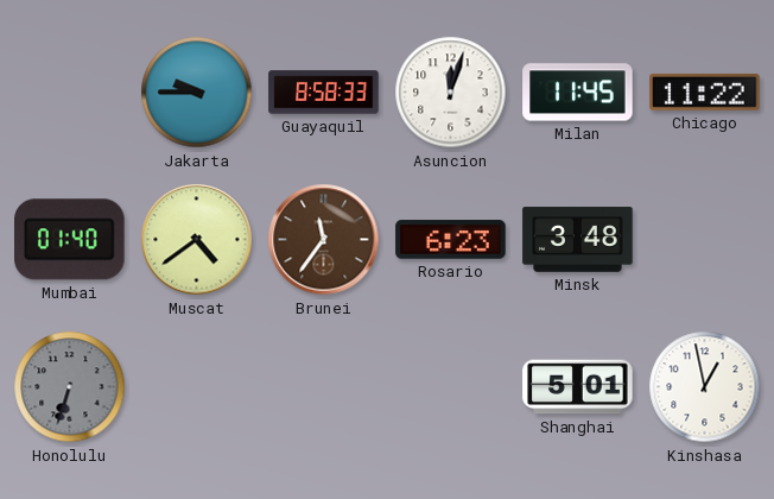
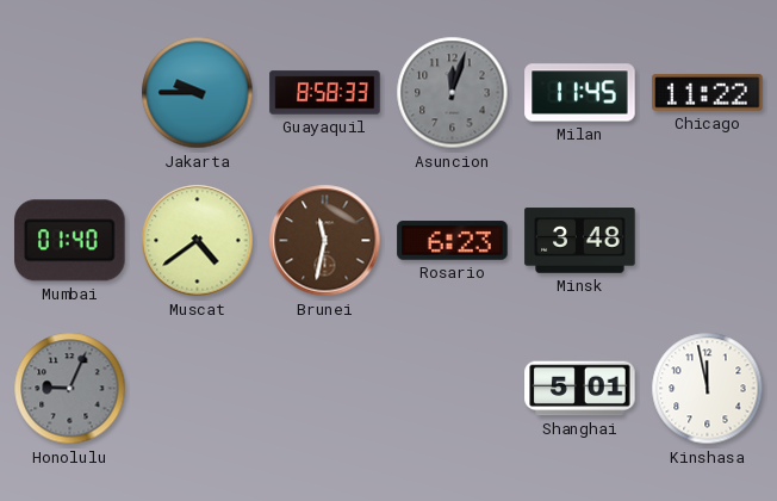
Asuncion dial: white -> grey
Brunei: 11:36 -> 11:32
Honolulu: 6:33 -> 9:04
Kinshasa: 12:58 -> 11:58
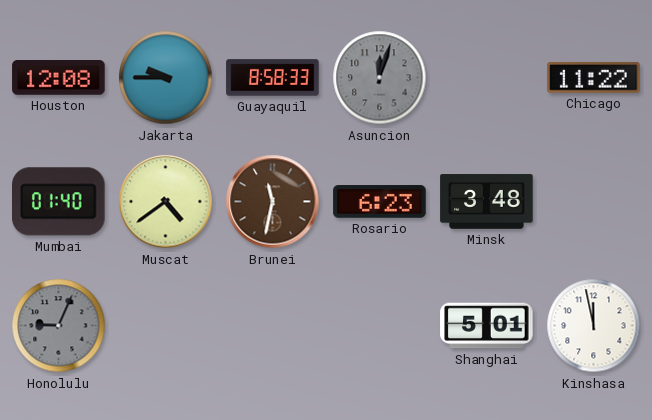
Houston: none -> 12:08
Milan: 11:45 -> none
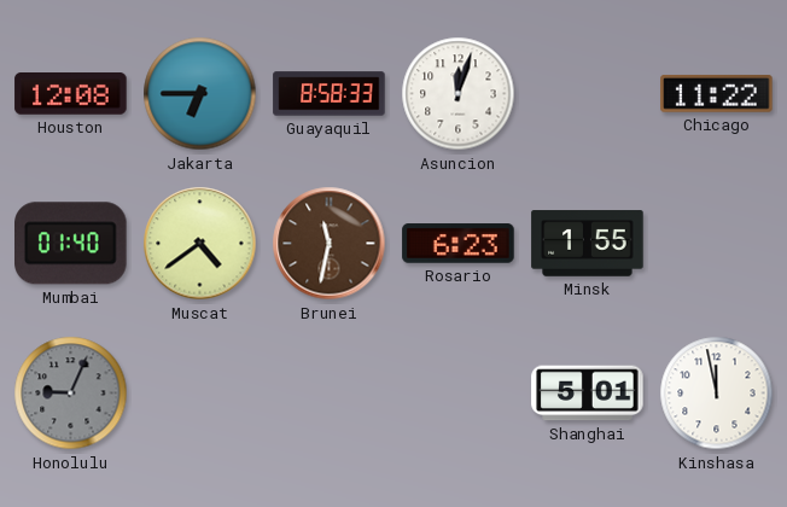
Jakarta: 9:45 -> 6:45
Asuncion dial: grey -> white
Minsk: 3:48 -> 1:55
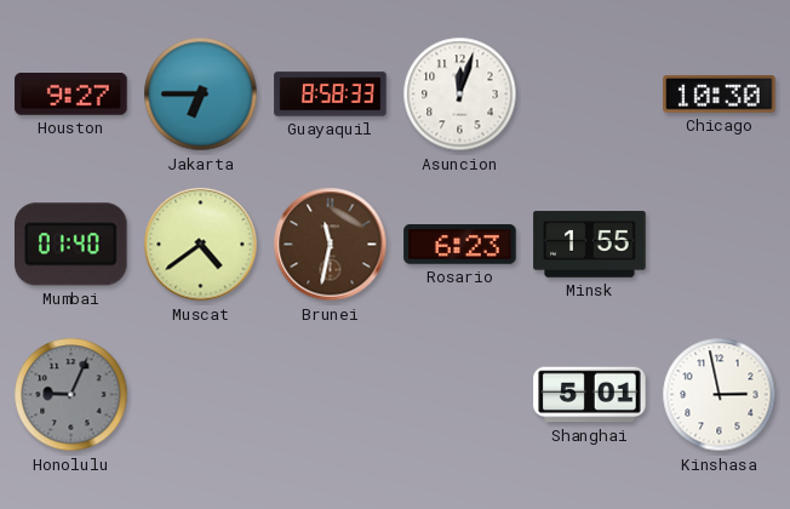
Houston: 12:08 -> 9:27
Chicago: 11:22 -> 10:30
Kinshasa: 11:58 -> 2:58
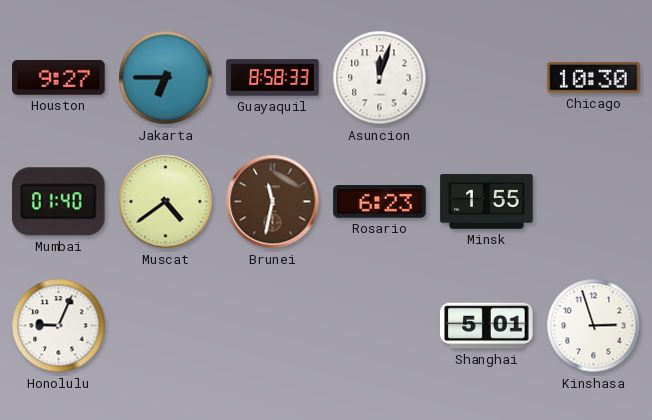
Honolulu dial: grey -> white
Kinshasa: 2:58 -> 2:57
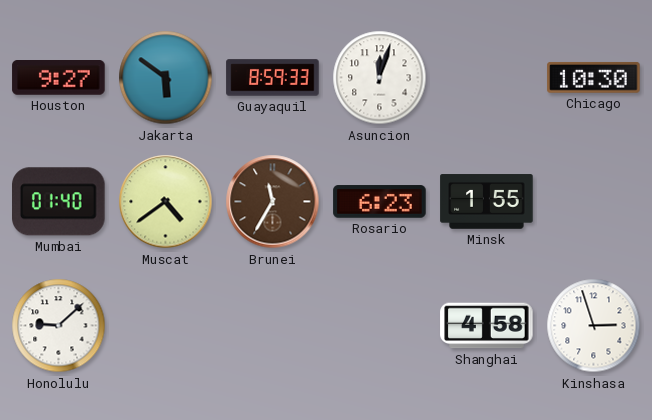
Jakarta: 6:45 -> 5:51
Guayaquil: 8:58 -> 8:59
Brunei: 11:32 -> 11:35
Honolulu: 9:04 -> 9:08
Shanghai: 5:01 -> 4:58
